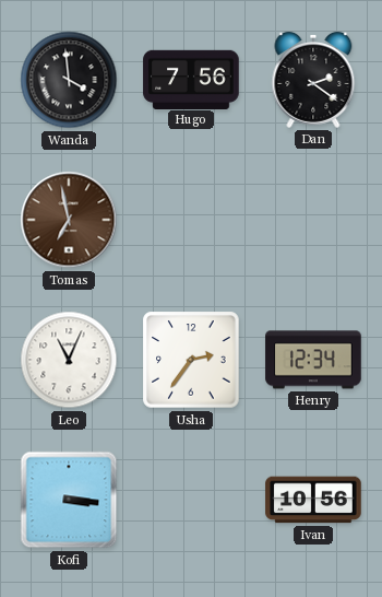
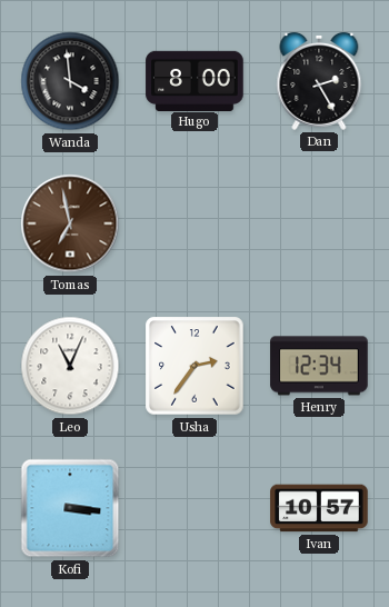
Hugo: 7:56 -> 8:00
Dan: 2:21 -> 2:25
Ivan: 10:56 -> 10:57
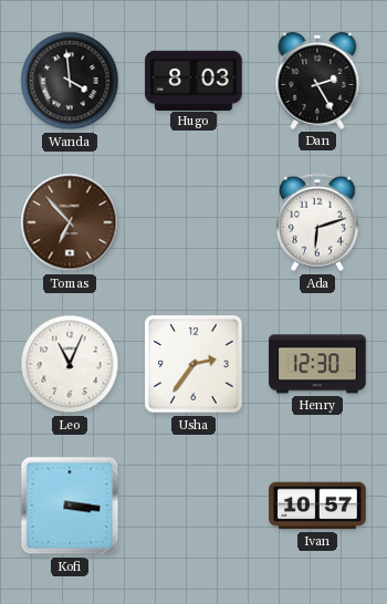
Hugo: 8:00 -> 8:03
Tomas: 6:58 -> 6:53
Ada: none -> 6:12
Henry: 12:34 -> 12:30
